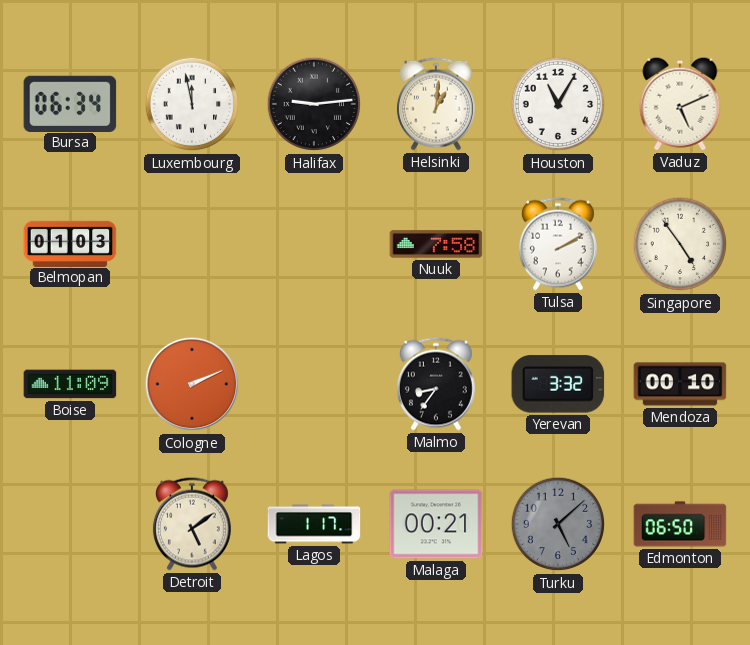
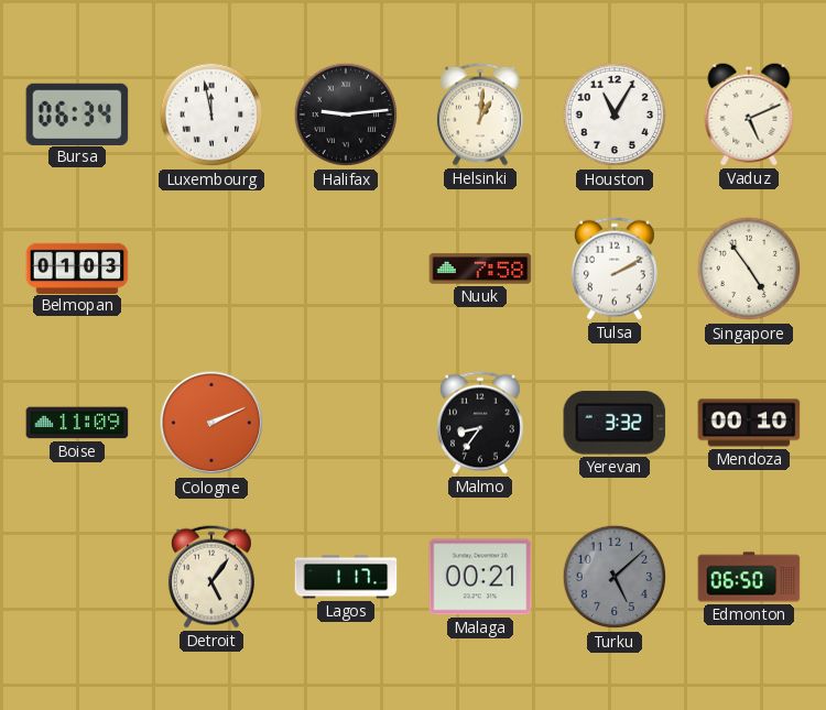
Detroit: 5:09 -> 5:06
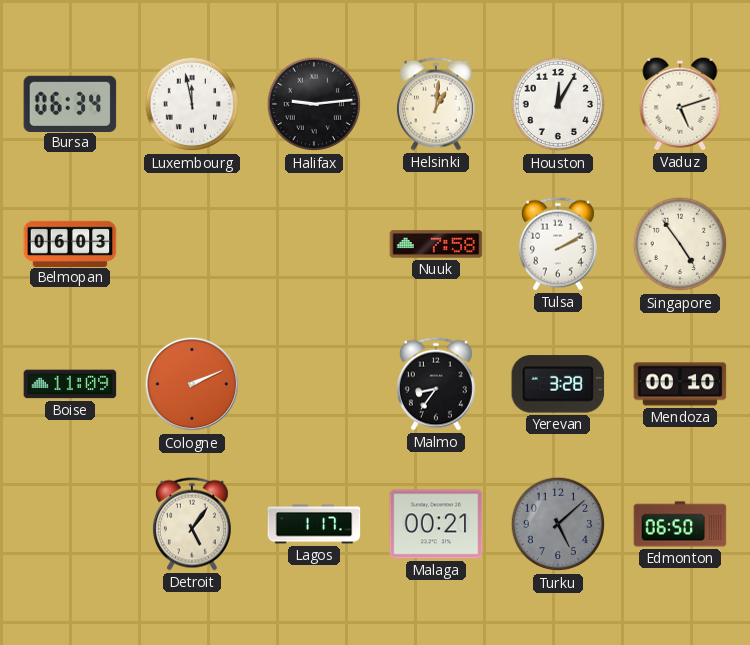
Houston: 11:05 -> 12:05
Vaduz: 5:11 -> 5:12
Belmopan: 01:03 -> 06:03
Yerevan: 3:32 -> 3:28
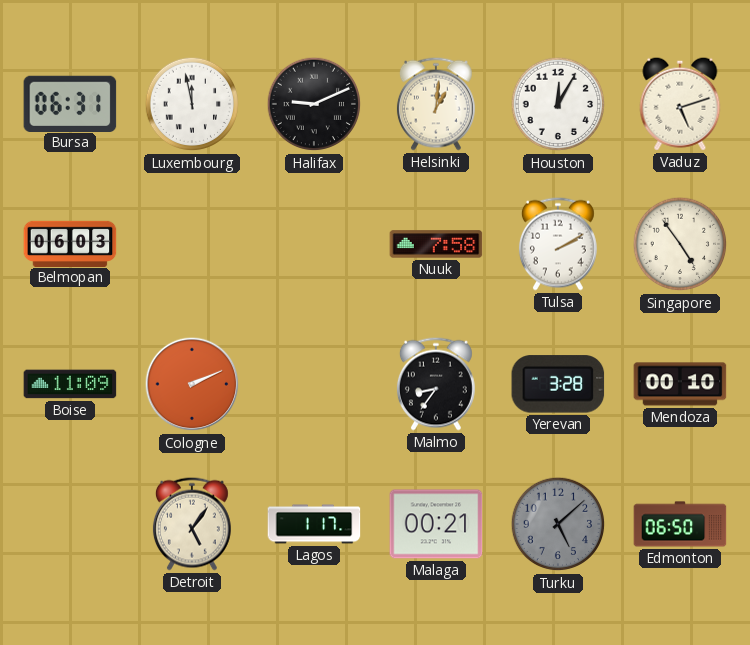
Bursa: 06:34 -> 06:31
Halifax: 9:14 -> 9:11
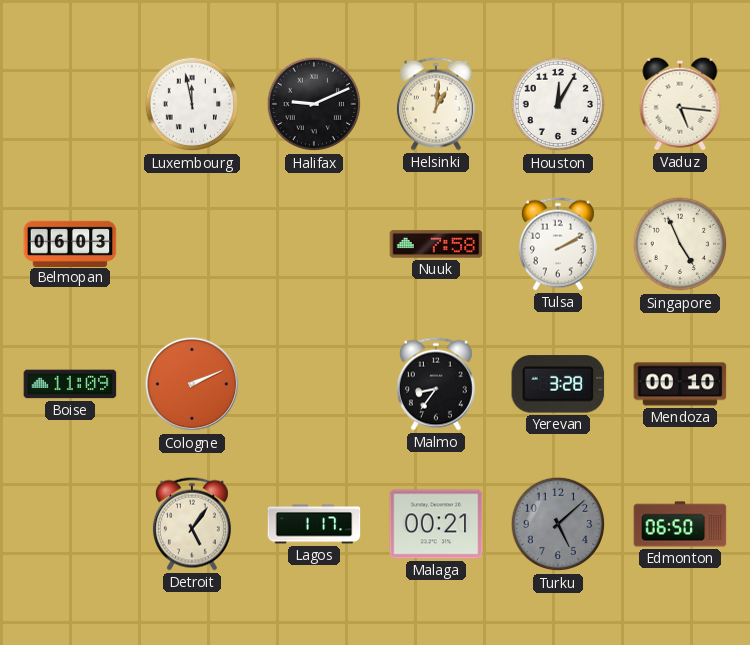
Bursa: 06:31 -> none
Vaduz: 5:12 -> 5:16
Singapore: 4:54 -> 4:56
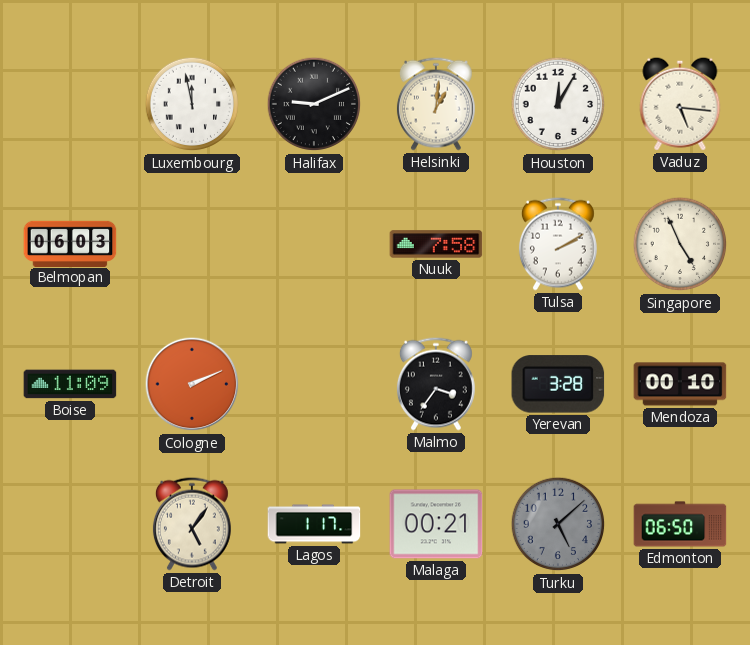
Malmo: 8:36 -> 3:36
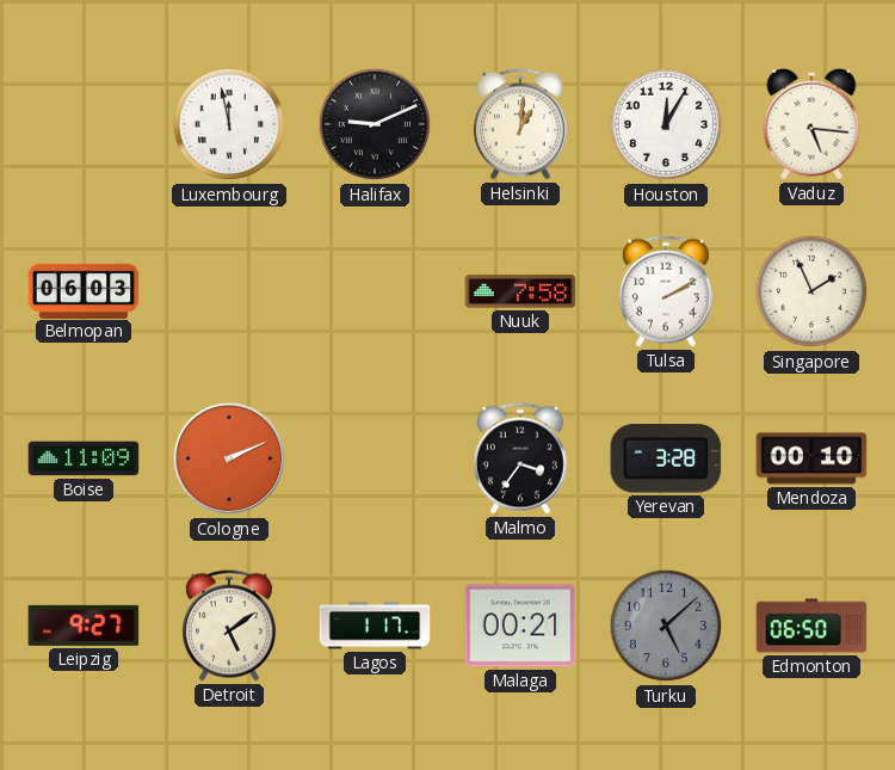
Singapore: 4:56 -> 1:56
Leipzig: none -> 9:27
Detroit: 5:06 -> 5:09
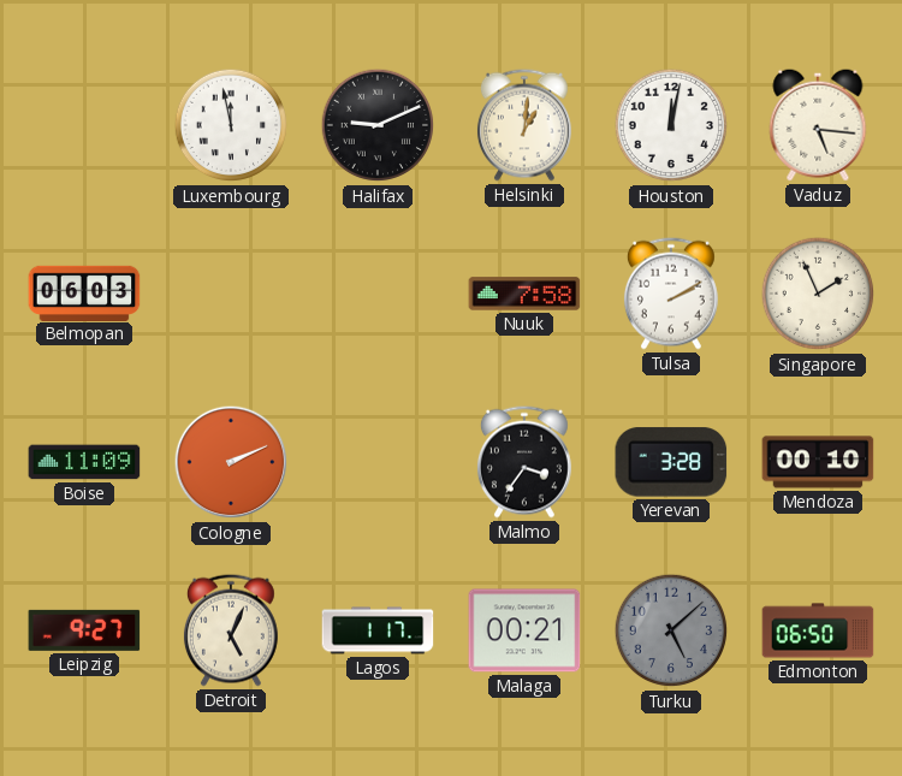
Houston: 12:05 -> 12:02
Detroit: 5:09 -> 5:04
